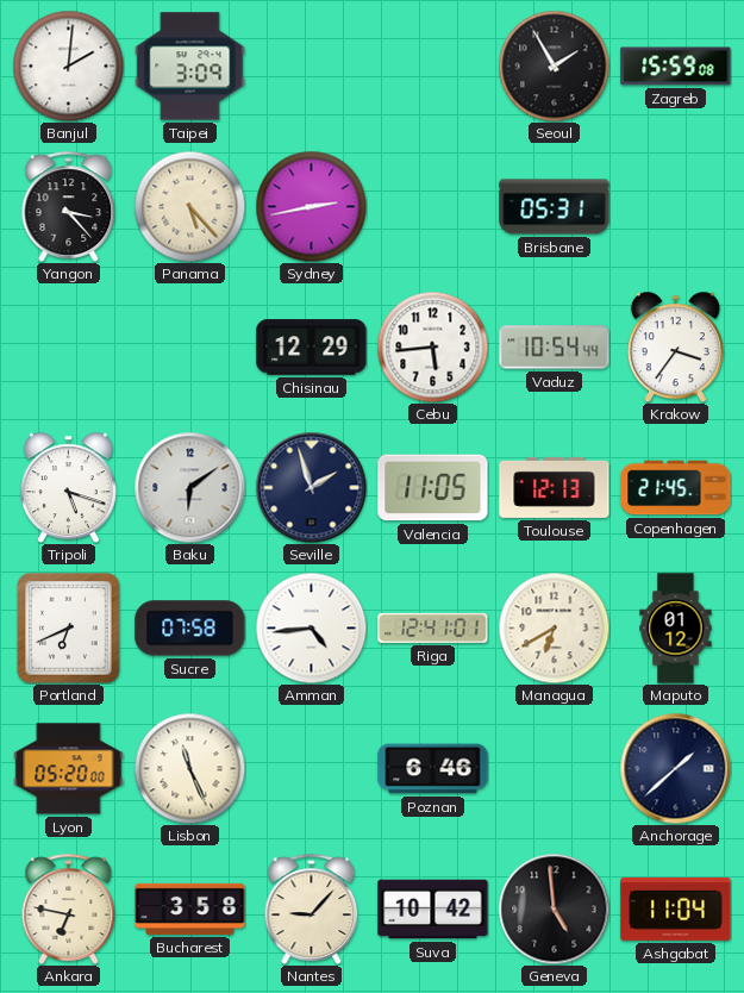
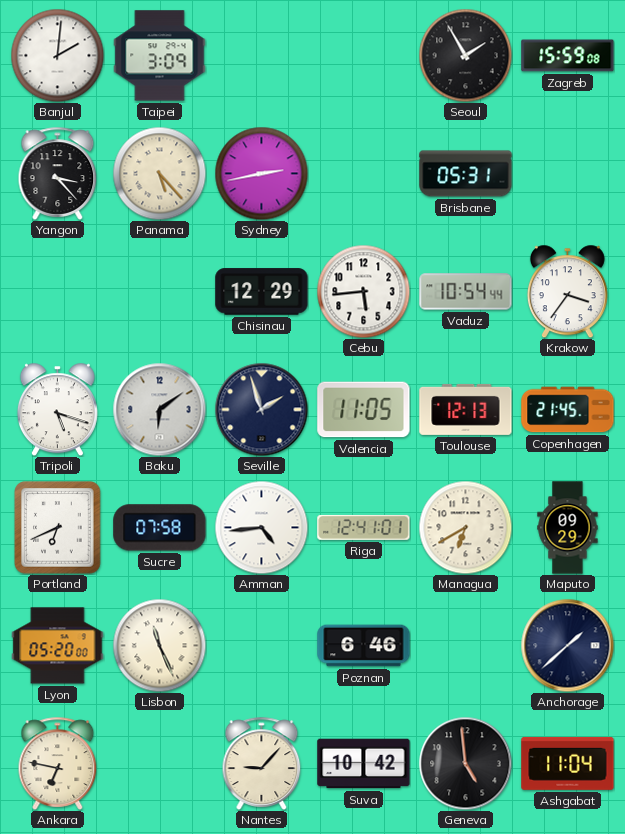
Maputo: 01:12 -> 09:29
Bucharest: 3:58 -> none
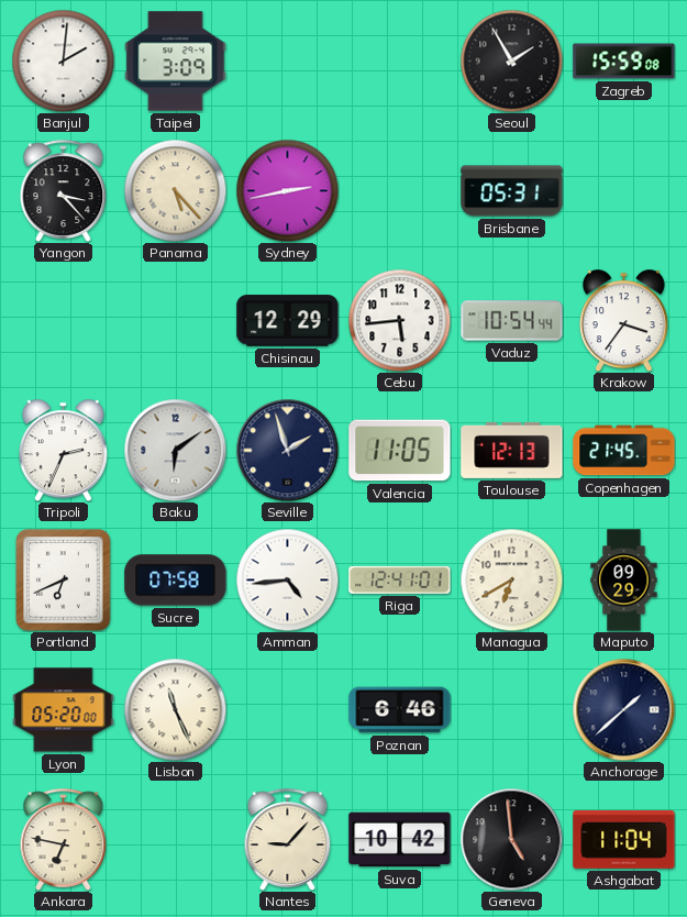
Tripoli: 5:18 -> 2:34
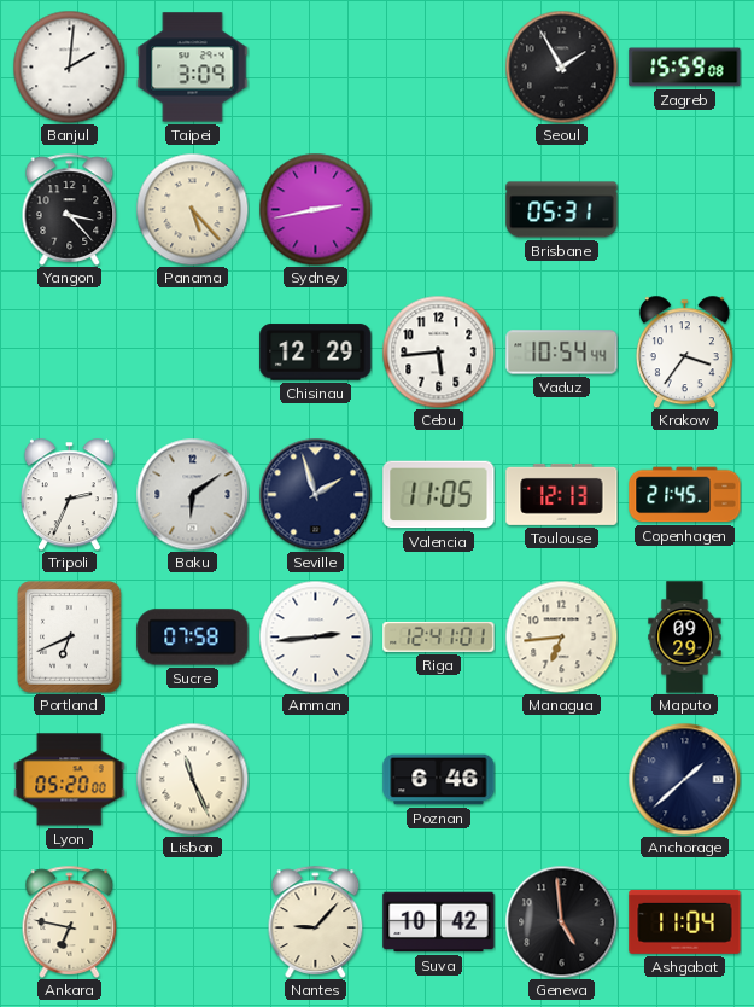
Amman: 4:44 -> 2:44
Managua: 6:40 -> 6:44
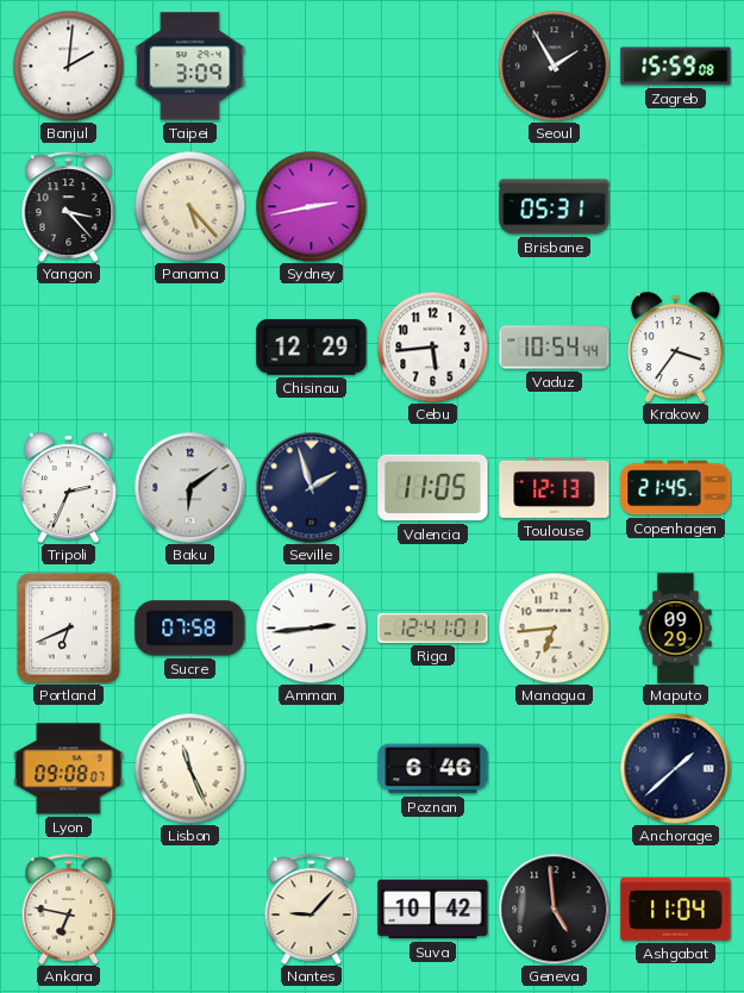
Lyon: 05:20 -> 09:08
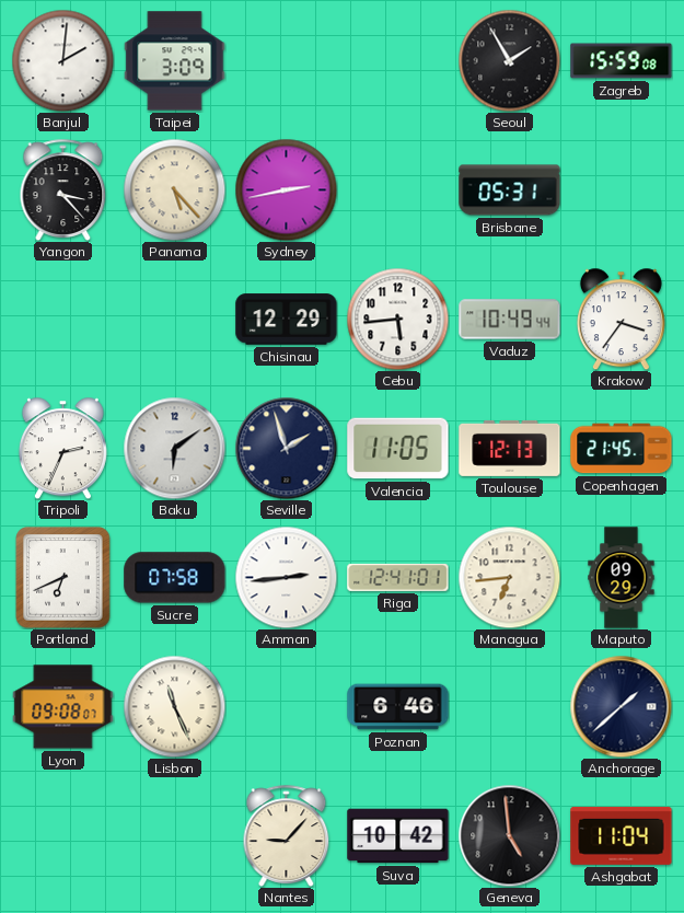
Vaduz: 10:54 -> 10:49
Ankara: 6:47 -> none
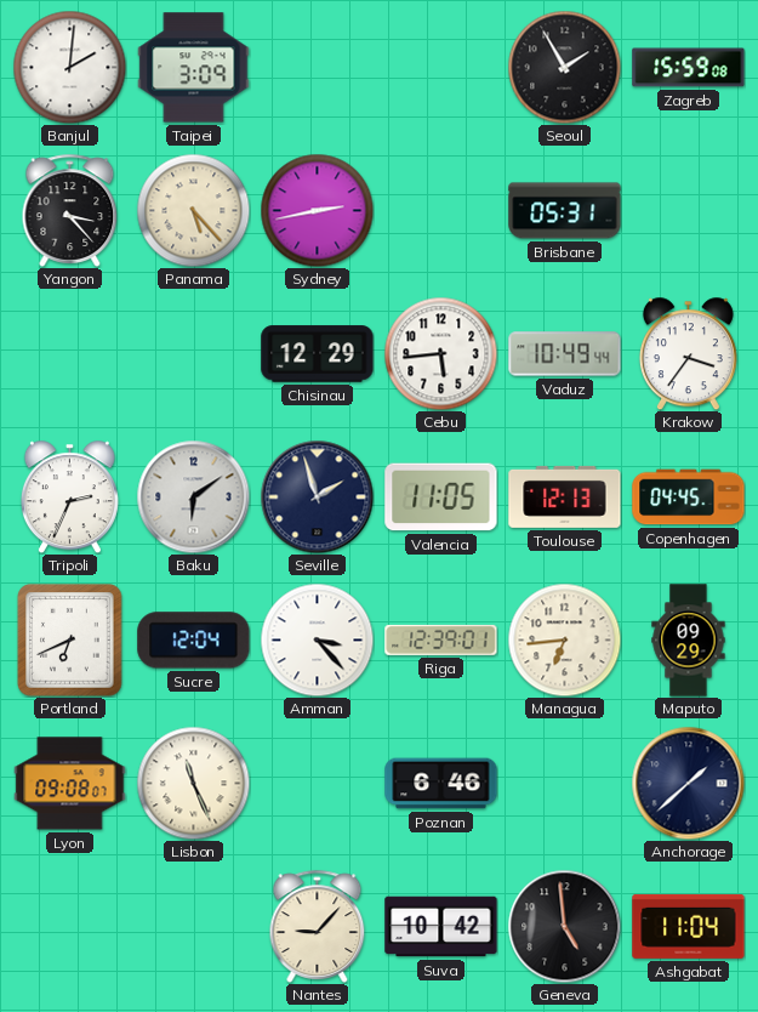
Copenhagen: 21:45 -> 04:45
Sucre: 07:58 -> 12:04
Amman: 2:44 -> 3:23
Riga: 12:41 -> 12:39
